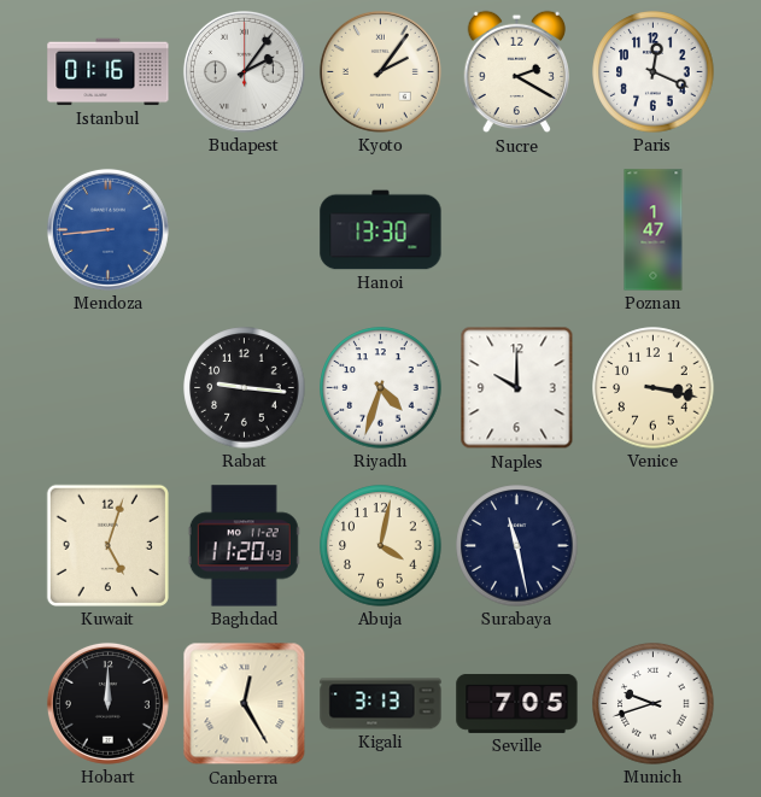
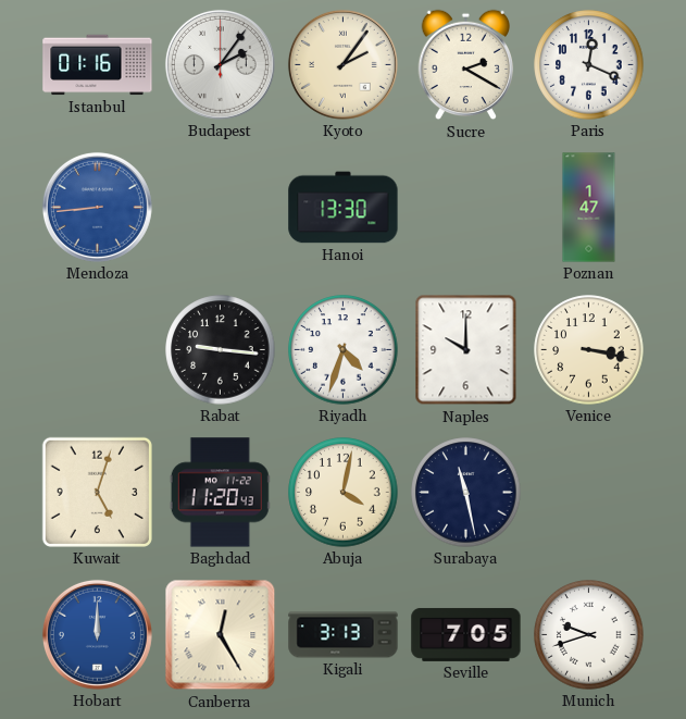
Hobart dial: black -> blue
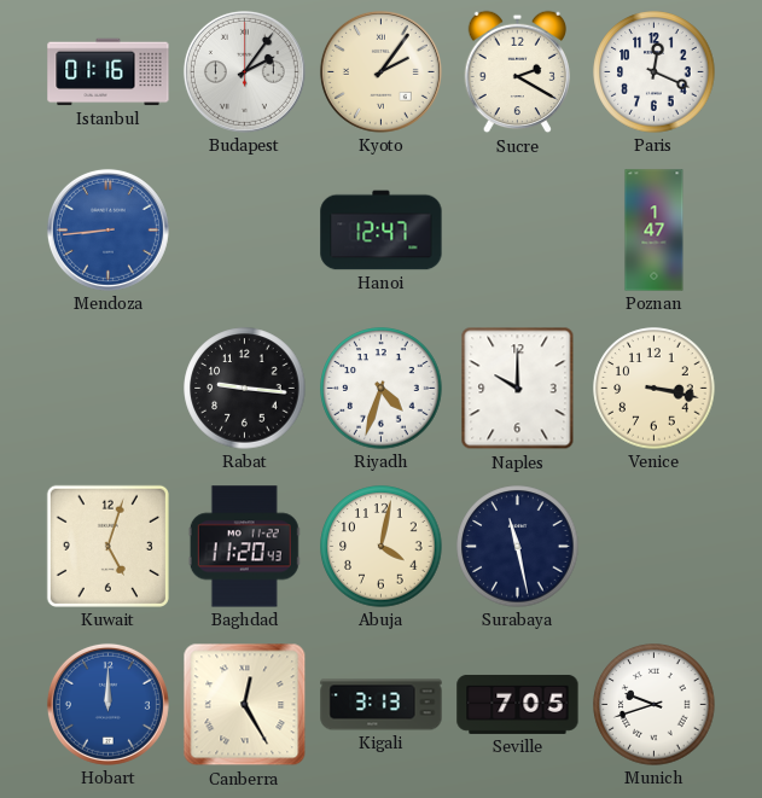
Hanoi: 13:30 -> 12:47
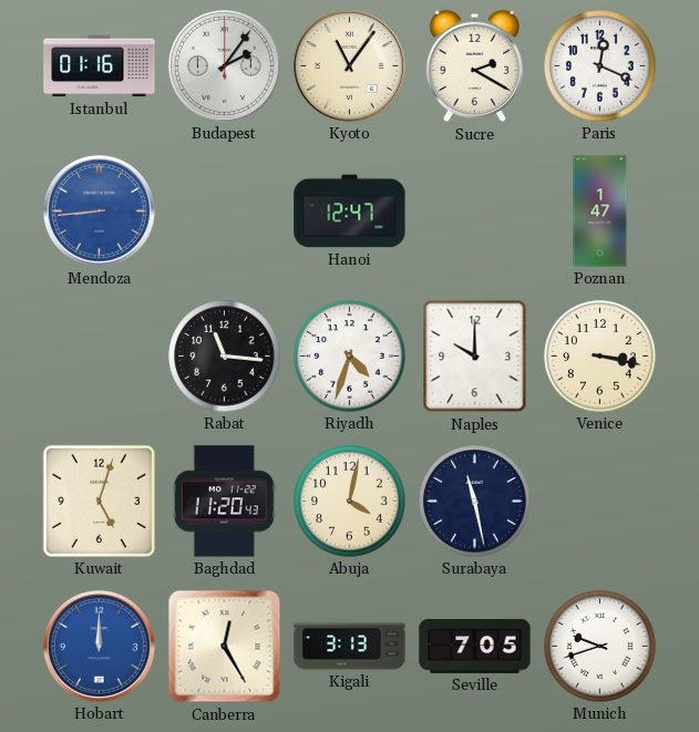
Kyoto: 2:06 -> 11:06
Rabat: 9:16 -> 11:16
